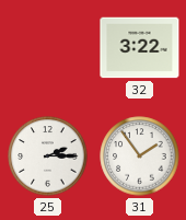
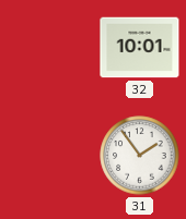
32: 3:22 -> 10:01
25: 2:15 -> none
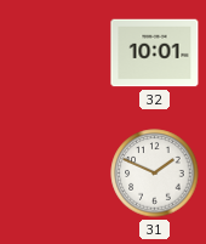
31: 1:54 -> 1:49
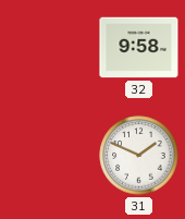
32: 10:01 -> 9:58
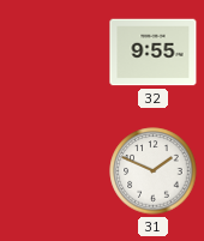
32: 9:58 -> 9:55
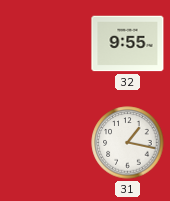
31: 1:49 -> 1:17
